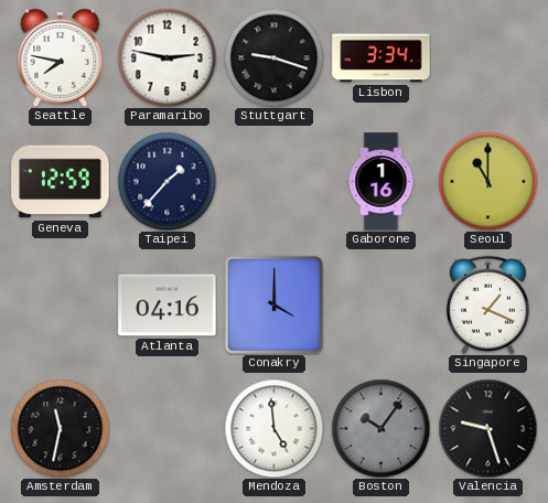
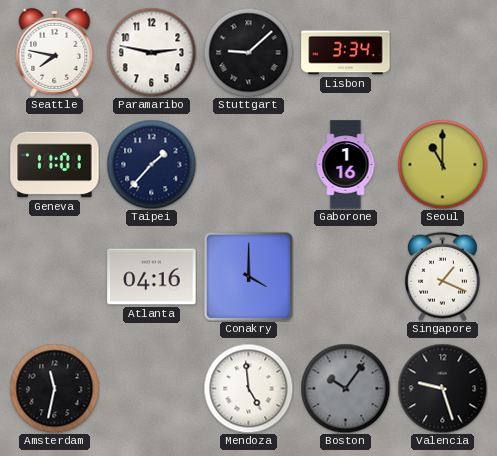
Stuttgart: 9:18 -> 9:08
Geneva: 12:59 -> 11:01
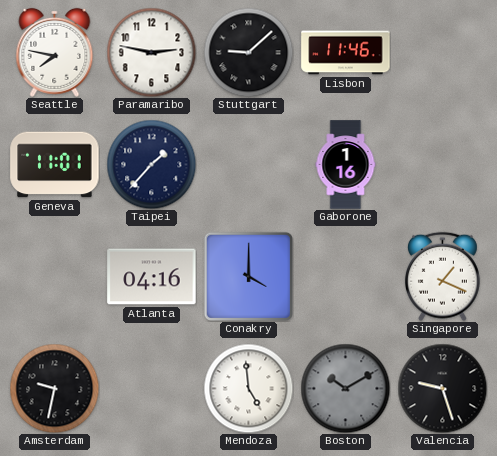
Lisbon: 3:34 -> 11:46
Seoul: 11:00 -> none
Amsterdam: 11:32 -> 9:32
Boston: 10:06 -> 10:10
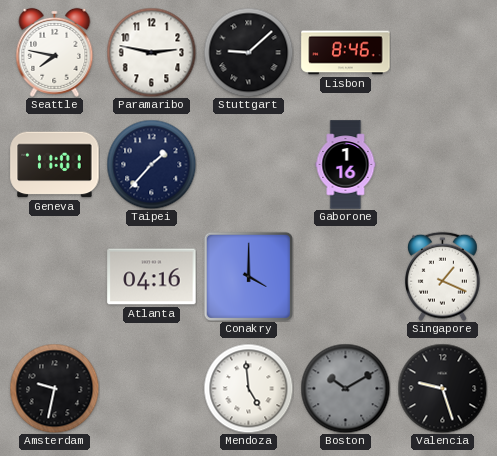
Lisbon: 11:46 -> 8:46
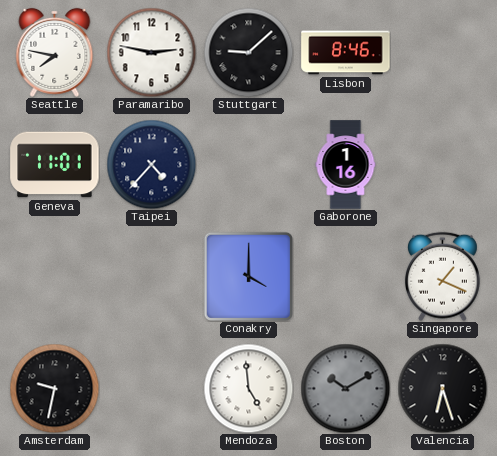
Taipei: 1:37 -> 4:37
Atlanta: 04:16 -> none
Valencia: 9:27 -> 6:27
